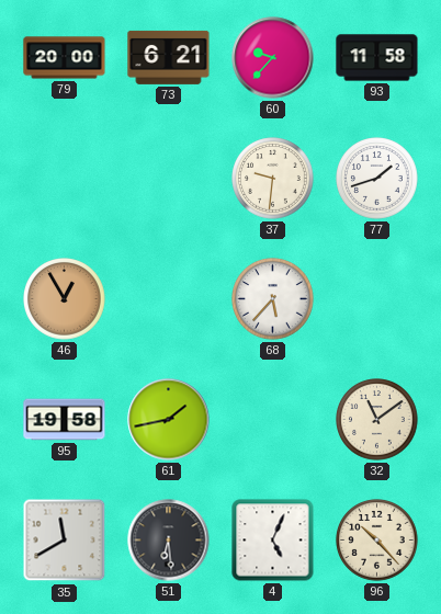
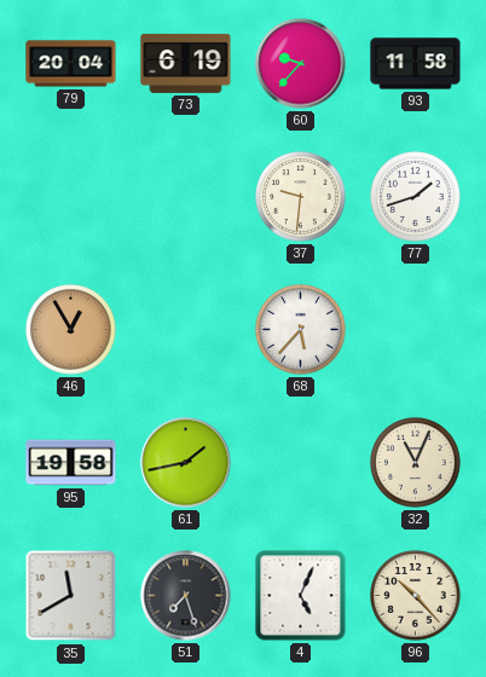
79: 20:00 -> 20:04
73: 6:21 -> 6:19
32: 11:09 -> 11:04
51: 6:29 -> 7:27
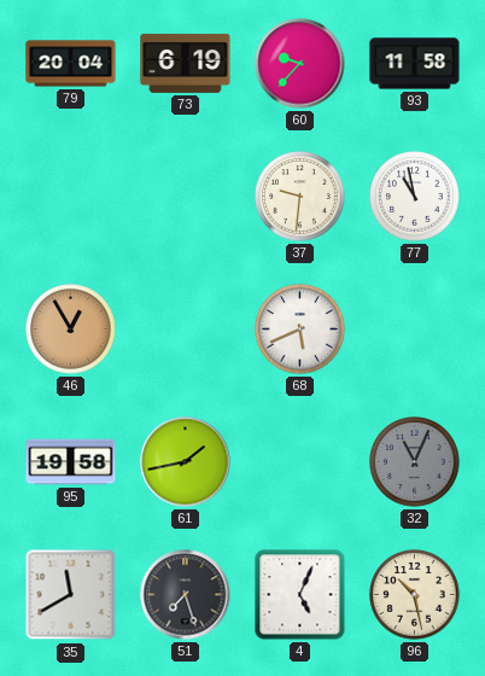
77: 1:42 -> 10:58
68: 5:37 -> 5:41
32 dial: cream -> grey
96: 10:23 -> 10:28
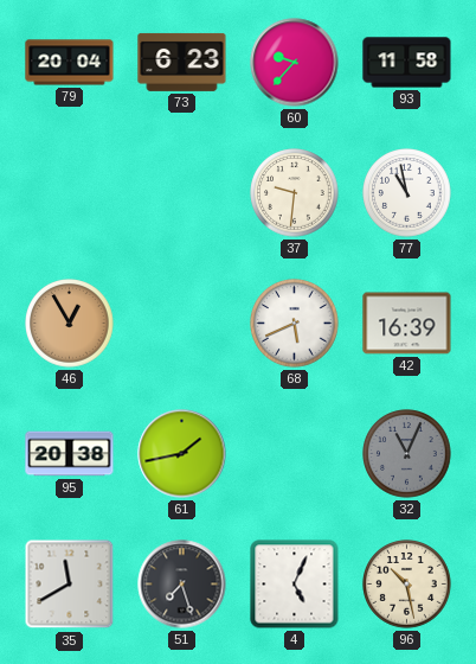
73: 6:19 -> 6:23
42: none -> 16:39
95: 19:58 -> 20:38
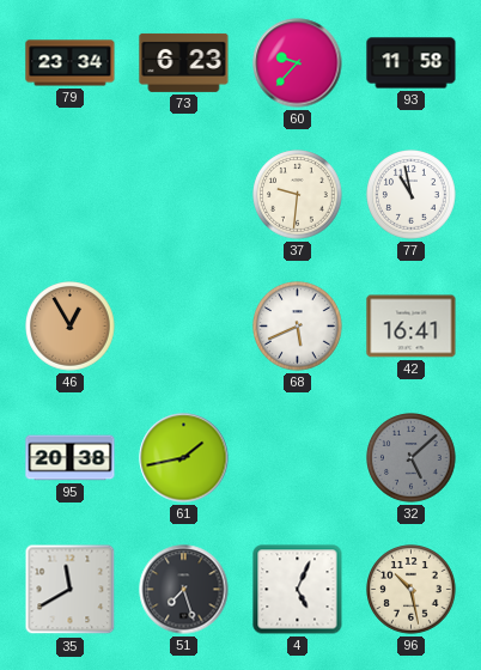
79: 20:04 -> 23:34
42: 16:39 -> 16:41
32: 11:04 -> 5:08
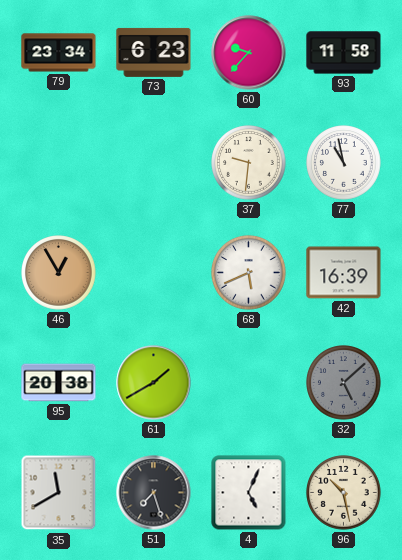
42: 16:41 -> 16:39
61: 1:43 -> 1:40
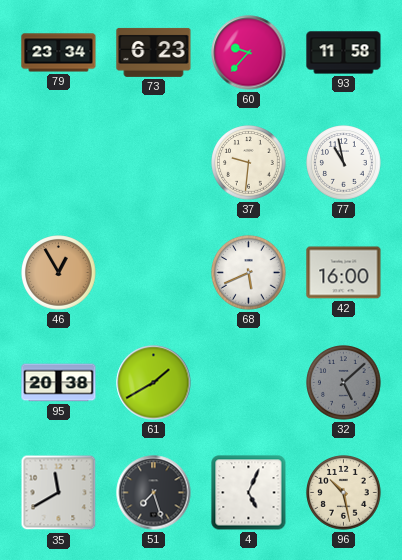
42: 16:39 -> 16:00
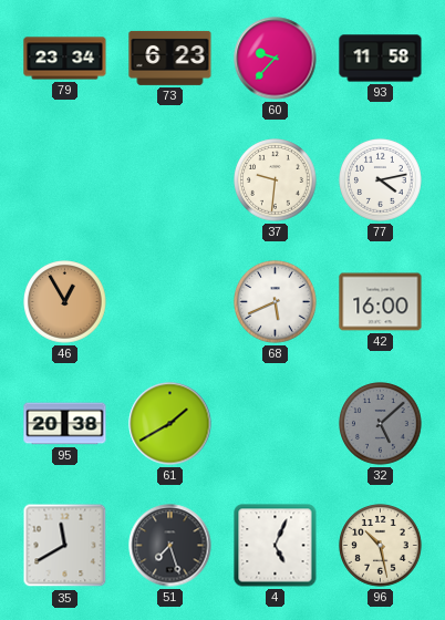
77: 10:58 -> 4:13
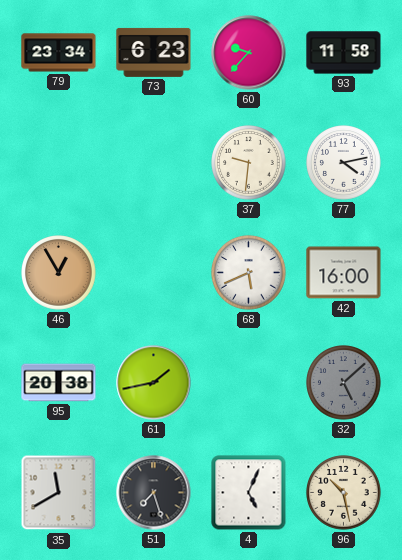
61: 1:40 -> 1:43
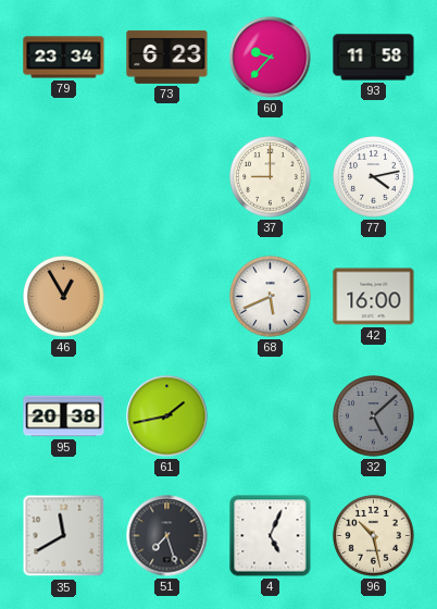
37: 9:31 -> 9:00
